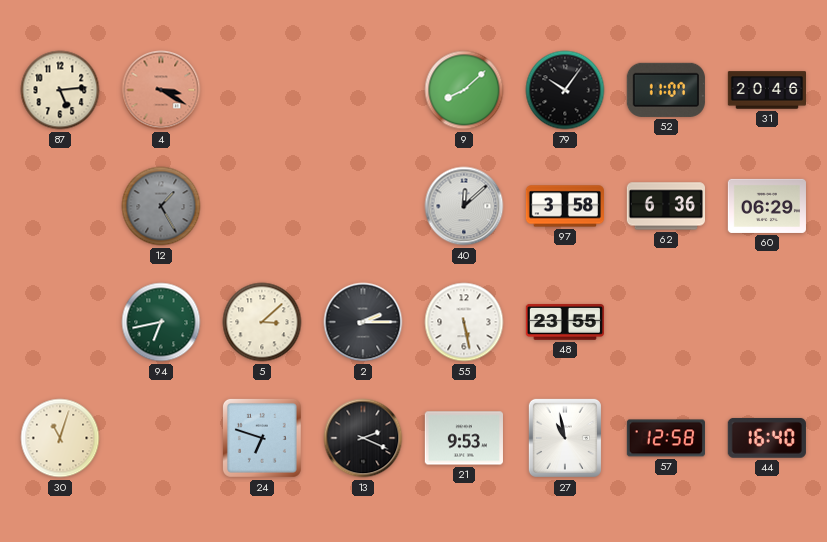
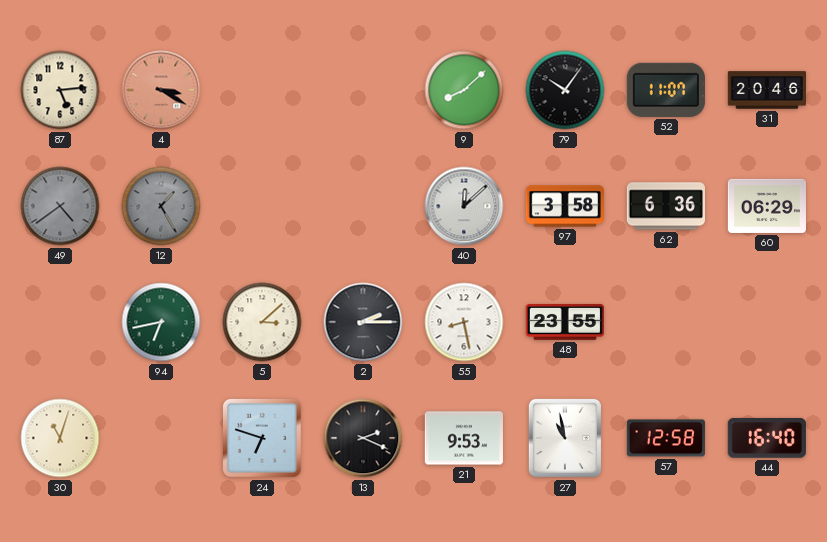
49: none -> 4:39
55: 5:28 -> 8:28
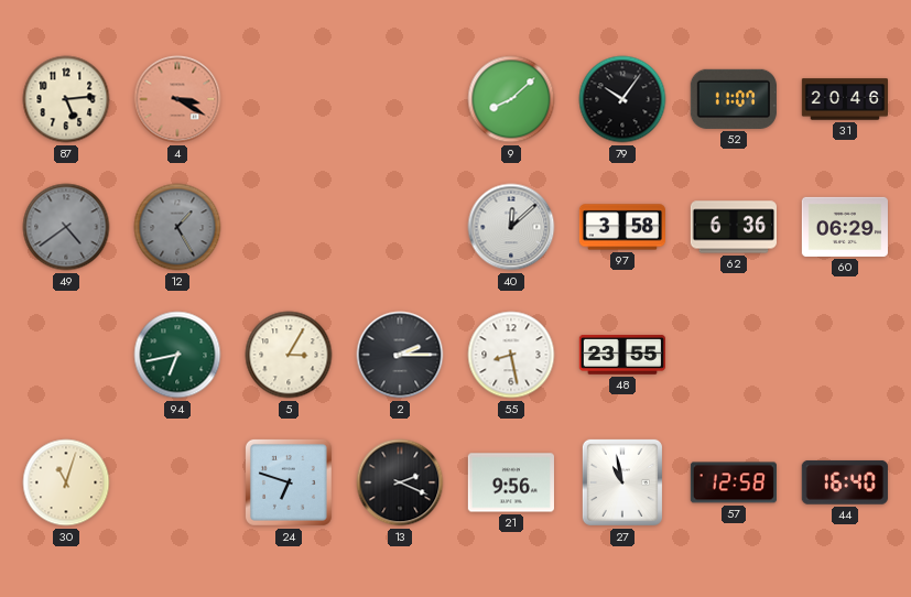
5: 3:08 -> 3:05
21: 9:53 -> 9:56
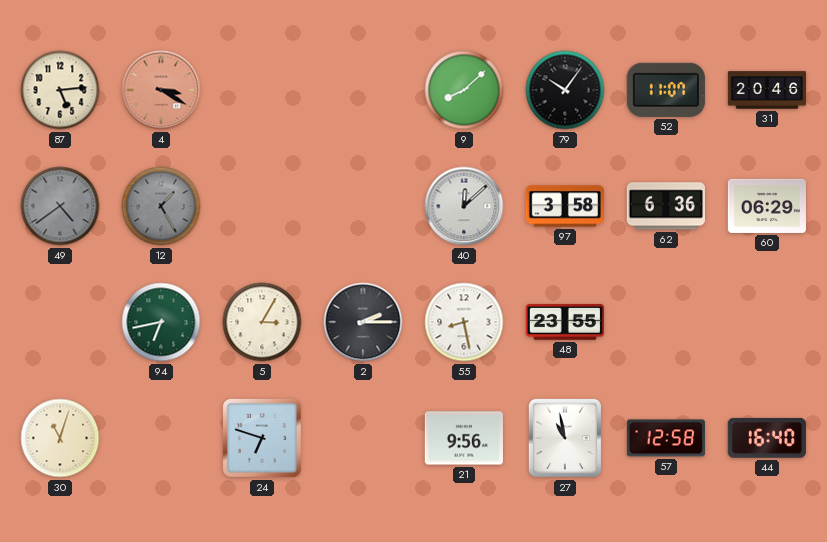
13: 2:19 -> none
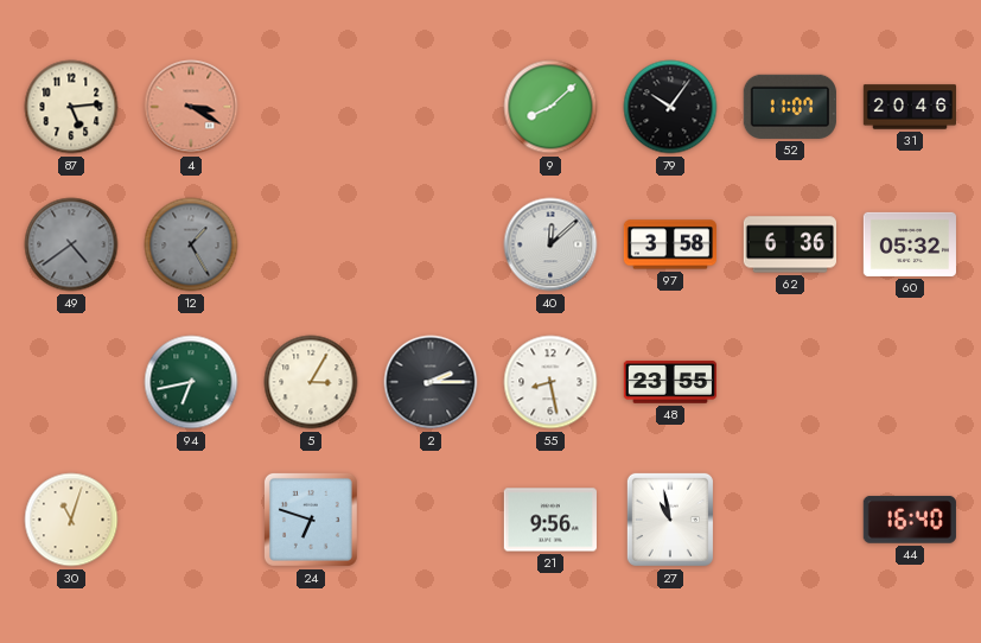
60: 06:29 -> 05:32
57: 12:58 -> none
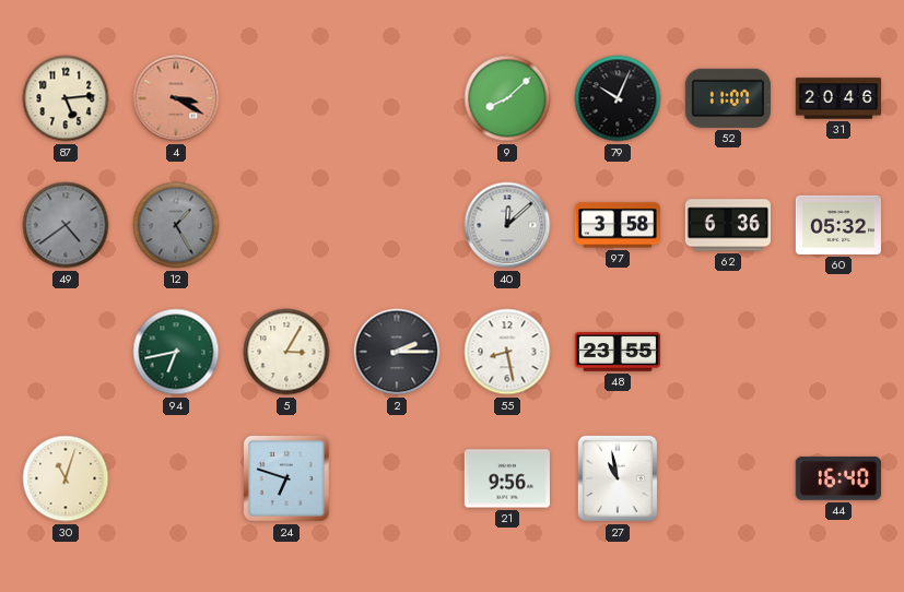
79: 10:06 -> 10:04
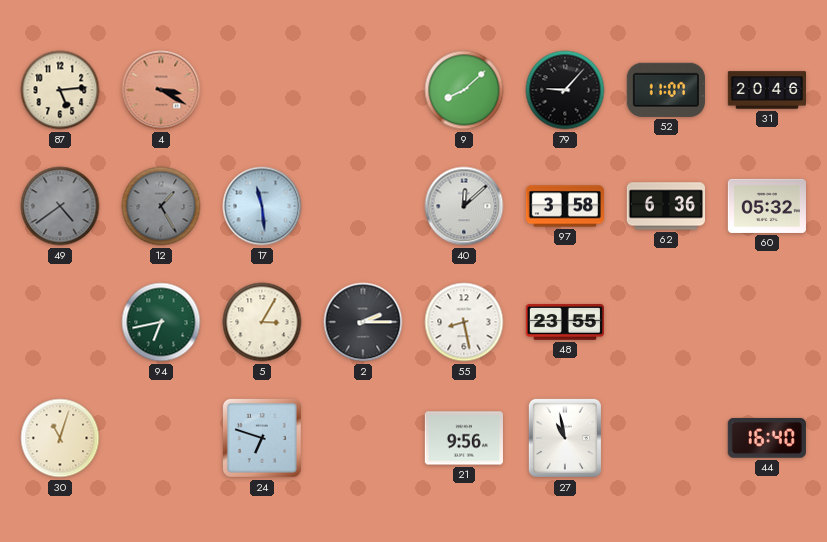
79: 10:04 -> 9:07
17: none -> 11:29
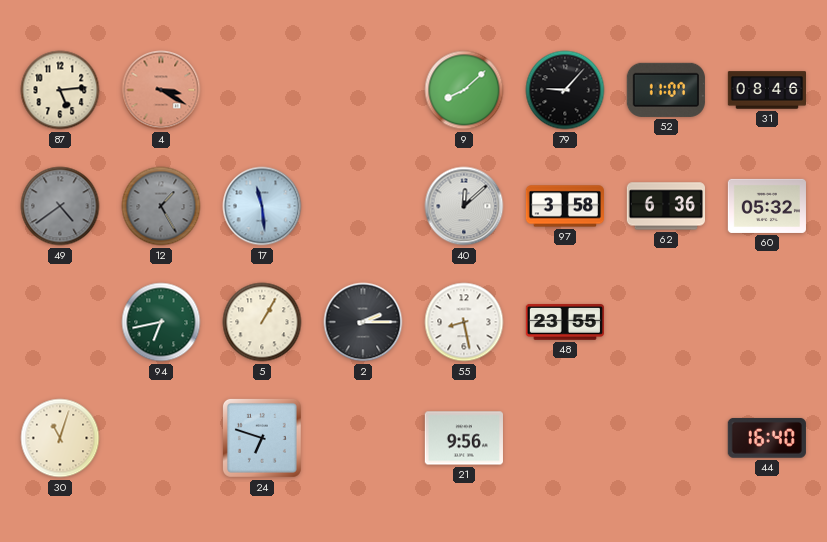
31: 20:46 -> 08:46
5: 3:05 -> 1:05
27: 10:58 -> none
